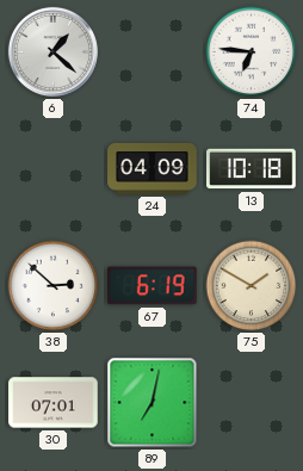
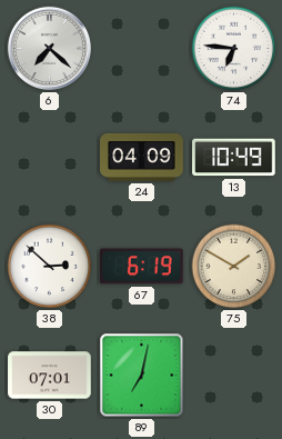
6: 1:22 -> 7:22
13: 10:18 -> 10:49
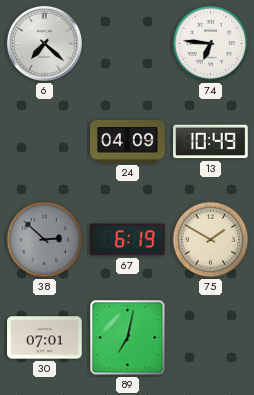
38 dial: white -> grey
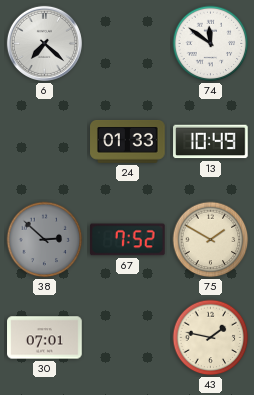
74: 6:46 -> 11:51
24: 04:09 -> 01:33
67: 6:19 -> 7:52
89: 7:02 -> none
43: none -> 1:47
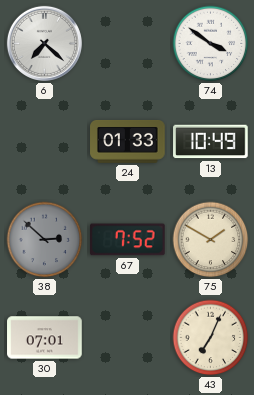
74: 11:51 -> 3:51
43: 1:47 -> 7:04
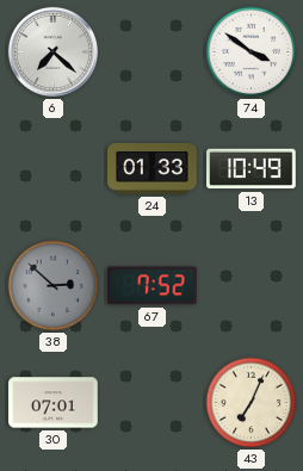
75: 1:50 -> none
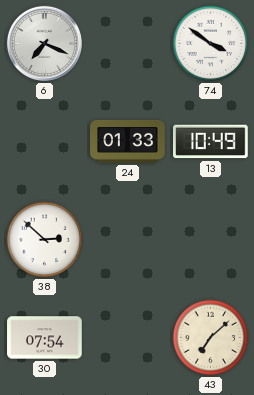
6: 7:22 -> 7:19
38 dial: grey -> white
67: 7:52 -> none
30: 07:01 -> 07:54
43: 7:04 -> 7:08
